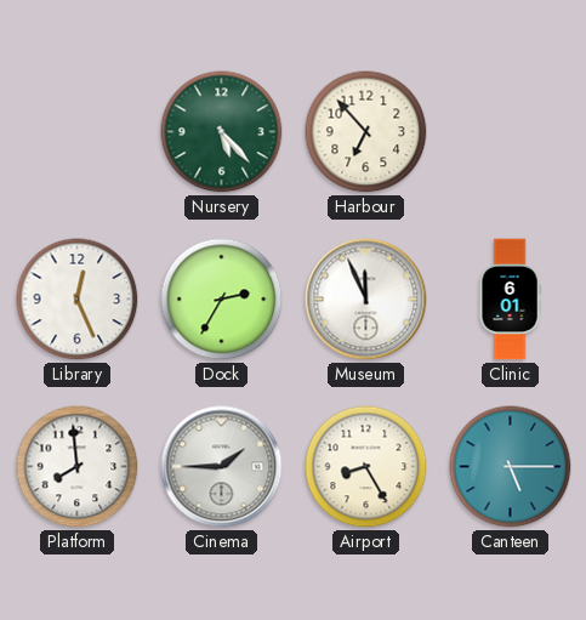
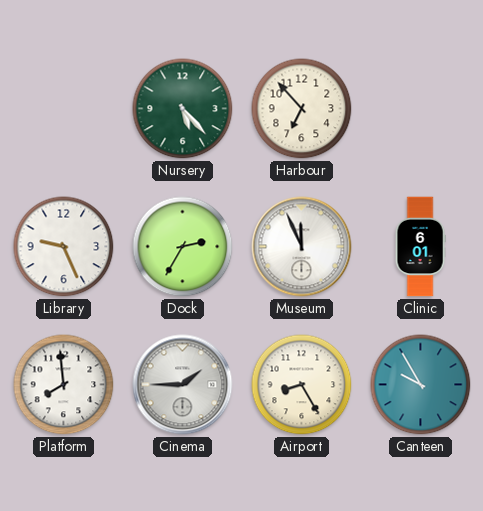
Library: 12:26 -> 9:26
Canteen: 5:15 -> 9:55
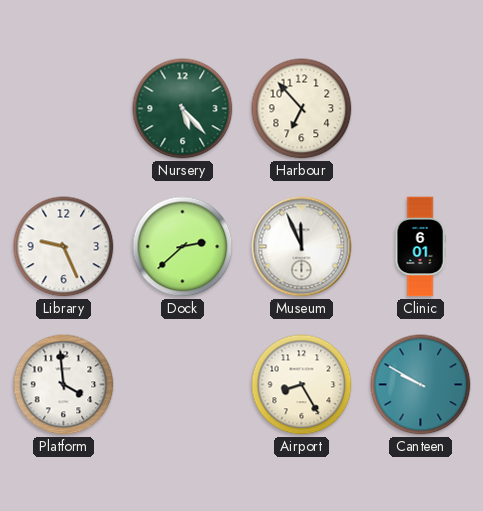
Dock: 2:35 -> 2:38
Platform: 7:59 -> 3:59
Cinema: 1:45 -> none
Canteen: 9:55 -> 9:50
